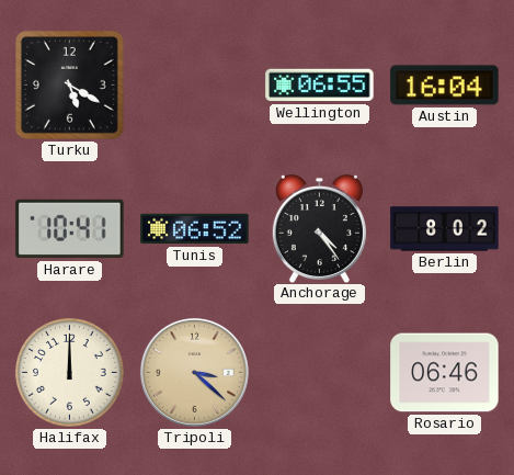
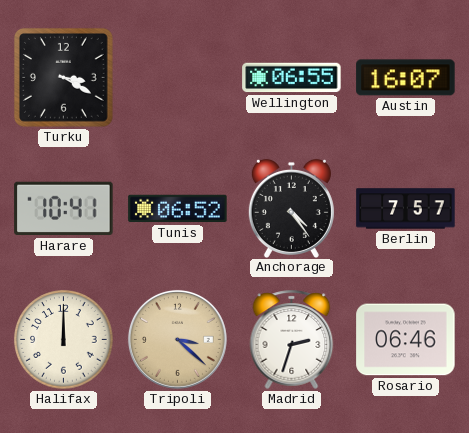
Turku: 5:20 -> 3:20
Austin: 16:04 -> 16:07
Berlin: 8:02 -> 7:57
Madrid: none -> 2:33
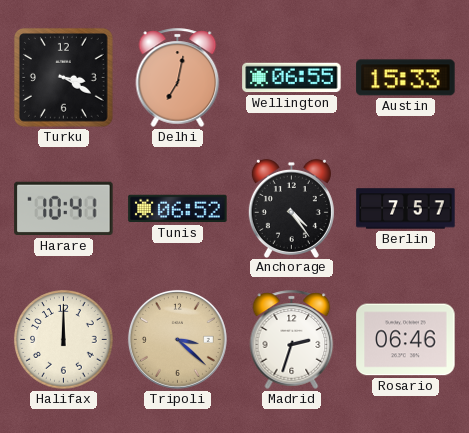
Delhi: none -> 7:02
Austin: 16:07 -> 15:33
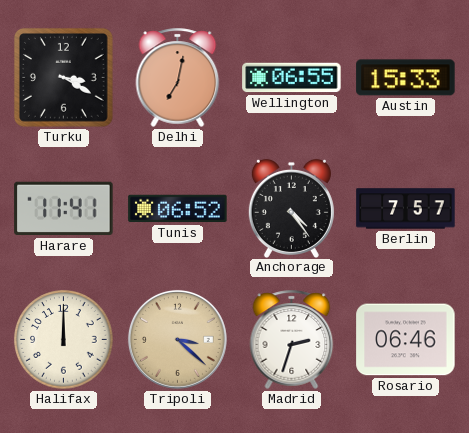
Harare: 10:41 -> 11:41
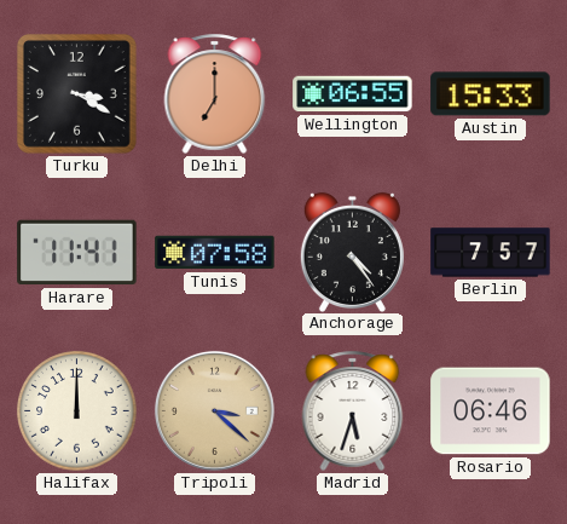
Delhi: 7:02 -> 7:00
Tunis: 06:52 -> 07:58
Madrid: 2:33 -> 5:33
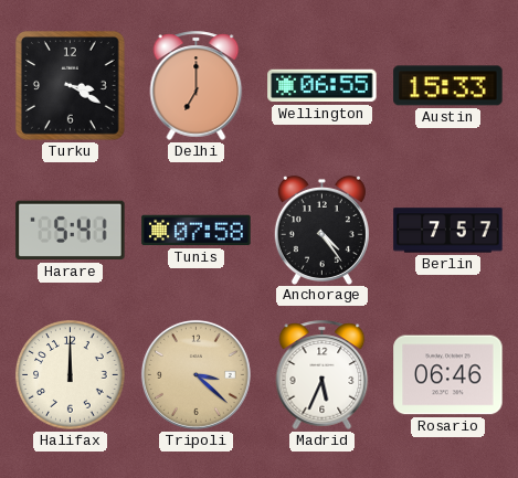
Harare: 11:41 -> 5:41
Madrid: 5:33 -> 5:34
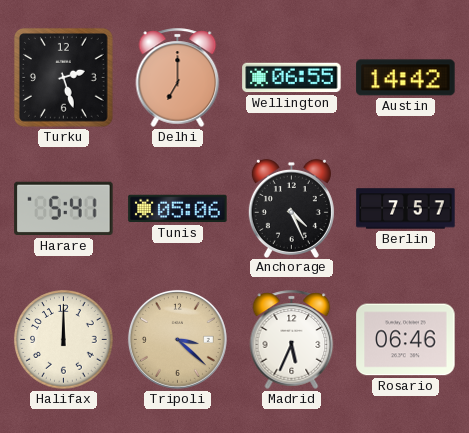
Turku: 3:20 -> 2:27
Austin: 15:33 -> 14:42
Tunis: 07:58 -> 05:06
Anchorage: 4:24 -> 4:26
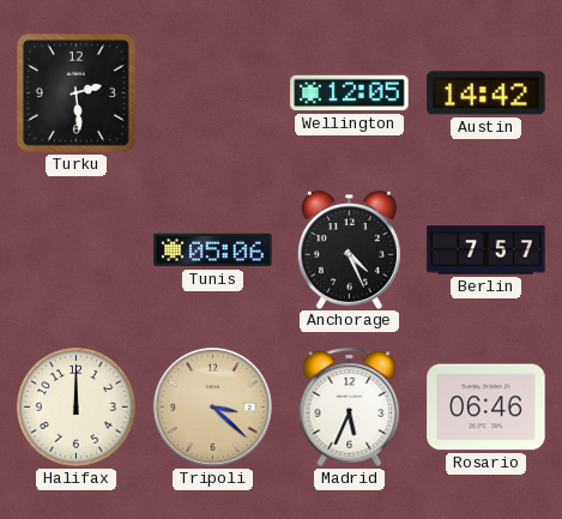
Turku: 2:27 -> 2:29
Delhi: 7:00 -> none
Wellington: 06:55 -> 12:05
Harare: 5:41 -> none
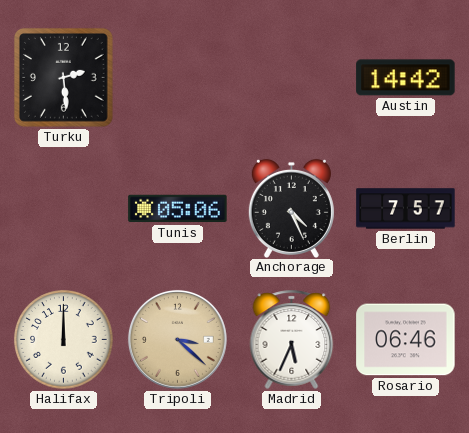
Wellington: 12:05 -> none
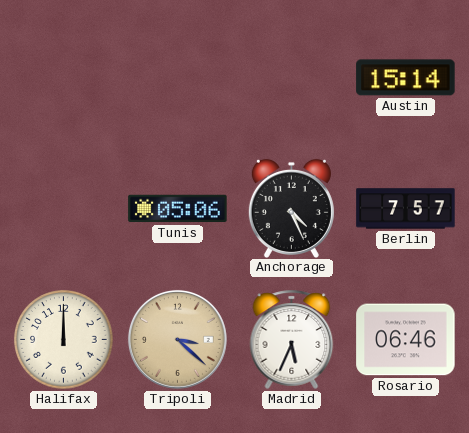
Turku: 2:29 -> none
Austin: 14:42 -> 15:14
